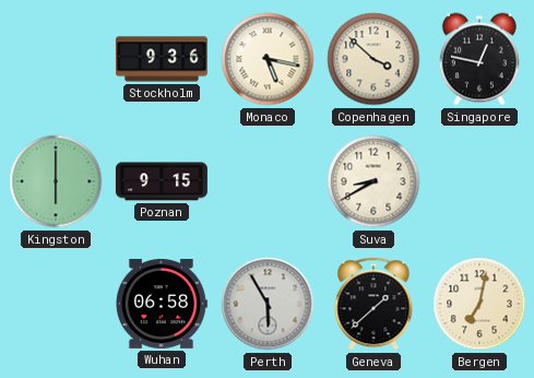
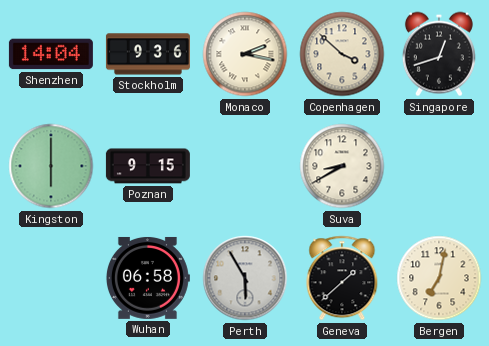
Shenzhen: none -> 14:04
Monaco: 5:17 -> 2:17
Singapore: 12:47 -> 12:42
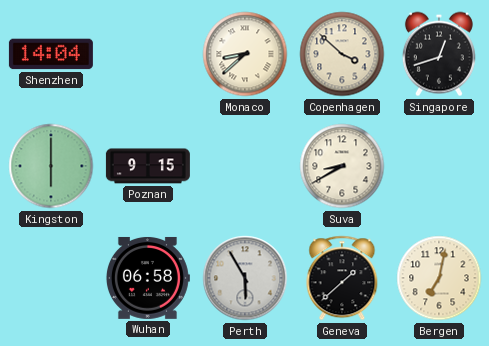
Stockholm: 9:36 -> none
Monaco: 2:17 -> 8:38
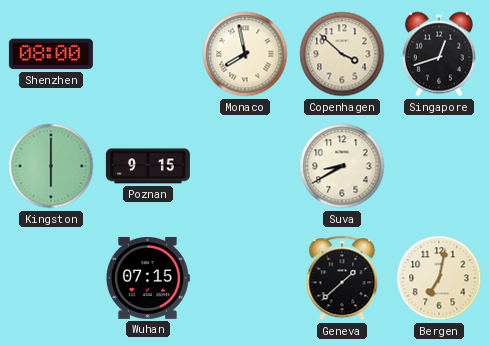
Shenzhen: 14:04 -> 08:00
Monaco: 8:38 -> 7:58
Wuhan: 06:58 -> 07:15
Perth: 5:55 -> none
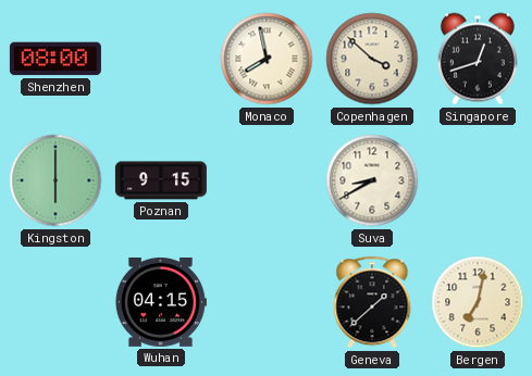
Wuhan: 07:15 -> 04:15
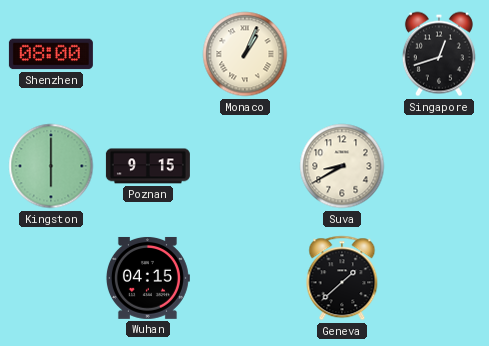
Monaco: 7:58 -> 1:04
Copenhagen: 3:52 -> none
Bergen: 7:02 -> none
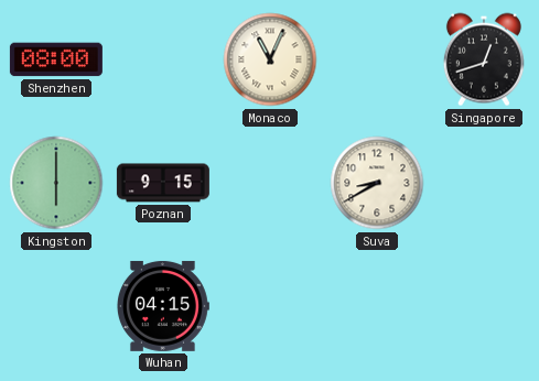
Monaco: 1:04 -> 11:04
Geneva: 1:38 -> none
